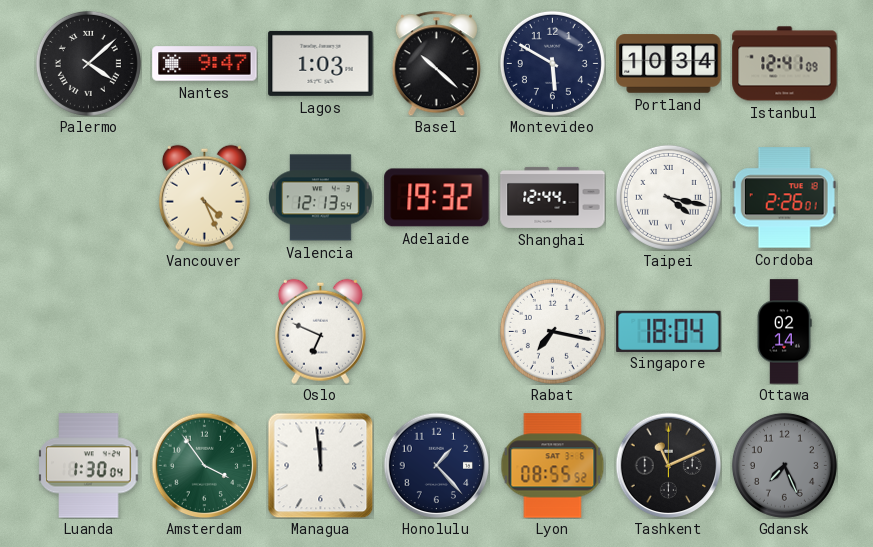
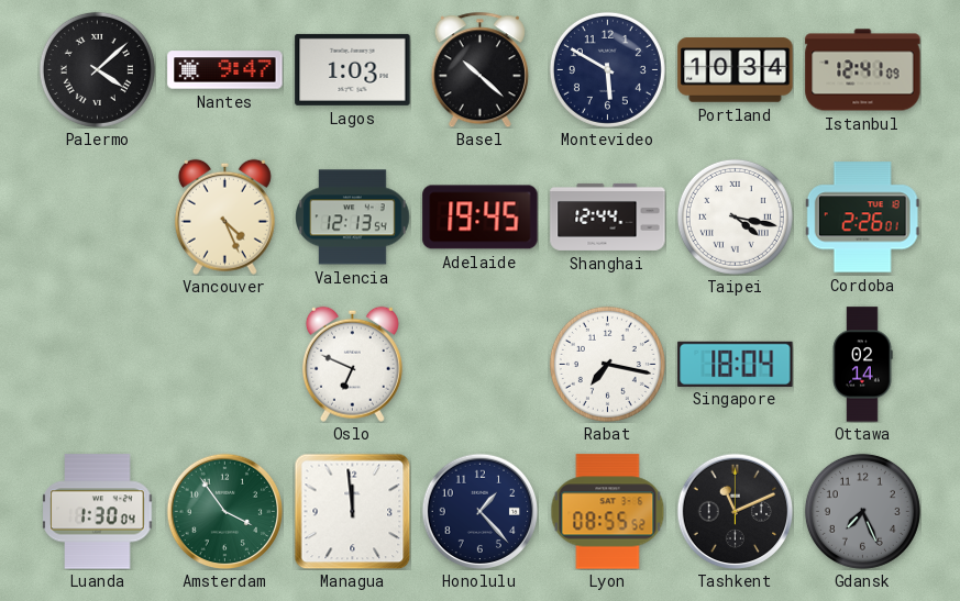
Adelaide: 19:32 -> 19:45
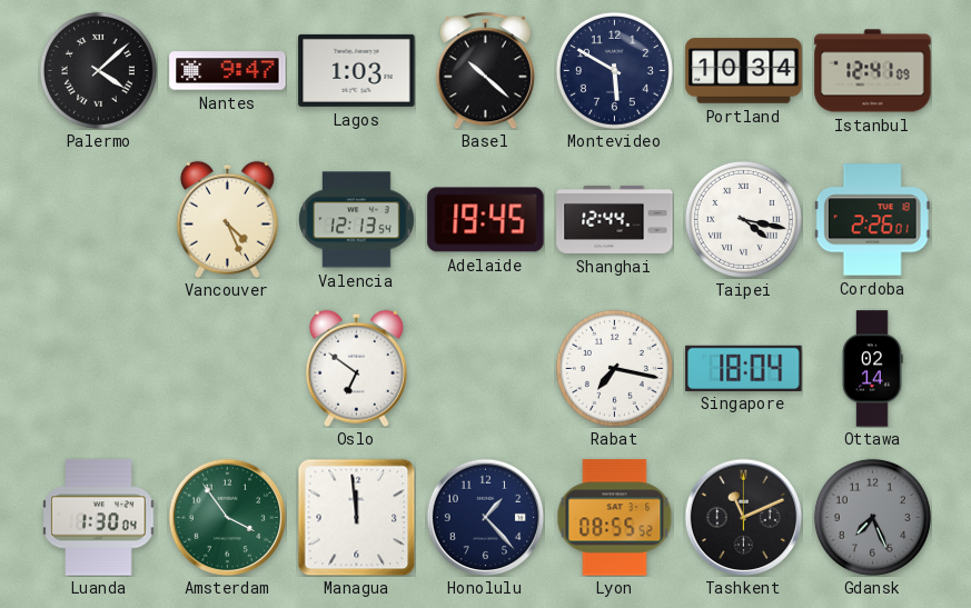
Oslo: 6:49 -> 6:51
